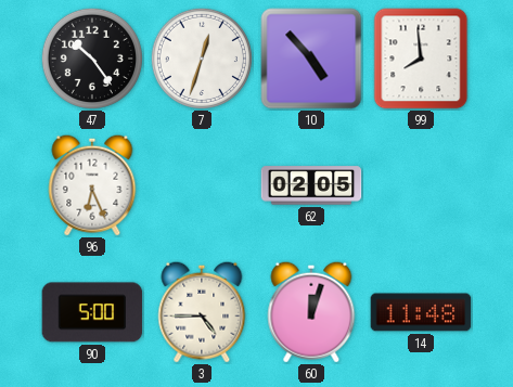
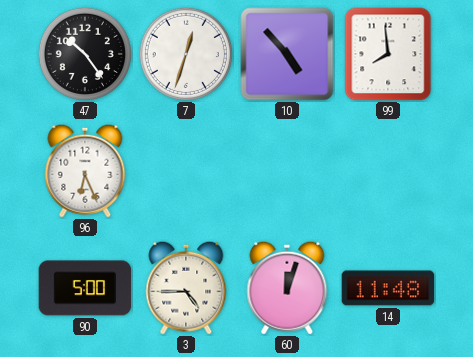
62: 02:05 -> none
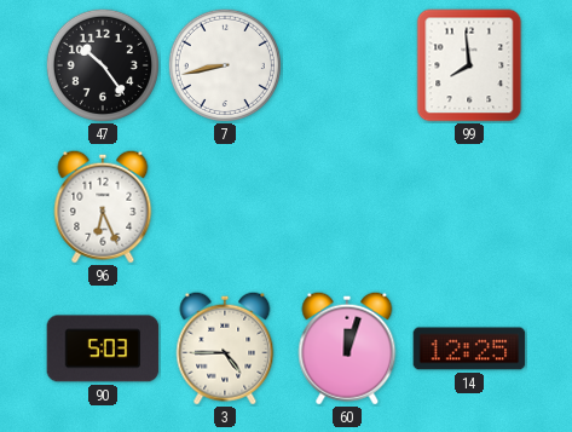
7: 12:33 -> 8:43
10: 4:53 -> none
90: 5:00 -> 5:03
14: 11:48 -> 12:25
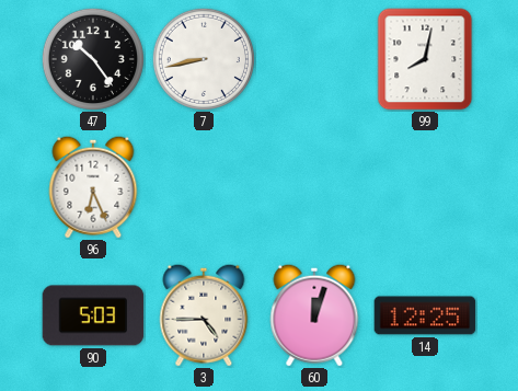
99: 7:59 -> 8:02
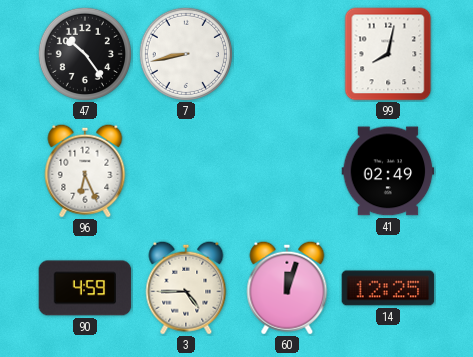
41: none -> 02:49
90: 5:03 -> 4:59
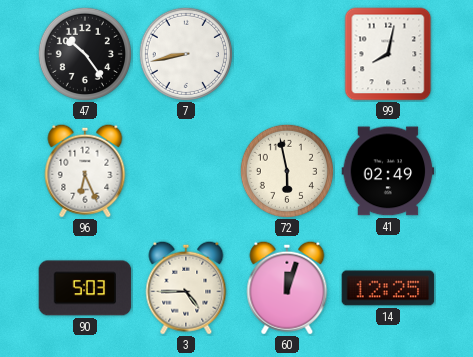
72: none -> 5:58
90: 4:59 -> 5:03
